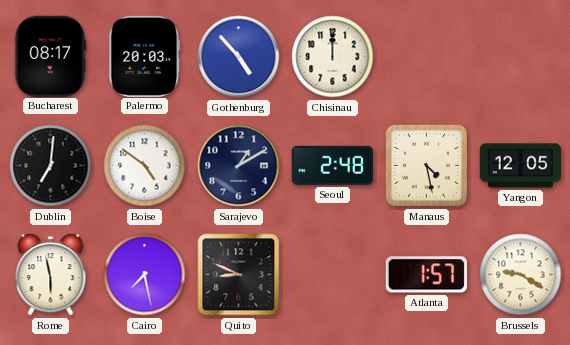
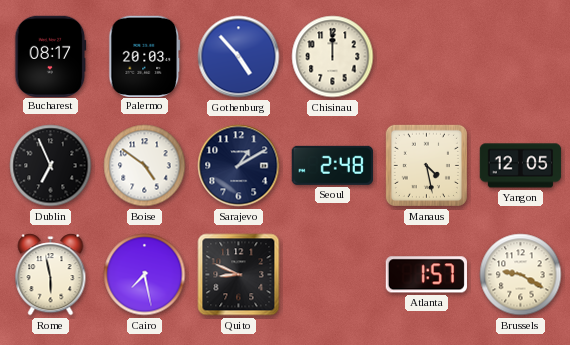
Dublin: 7:01 -> 6:56
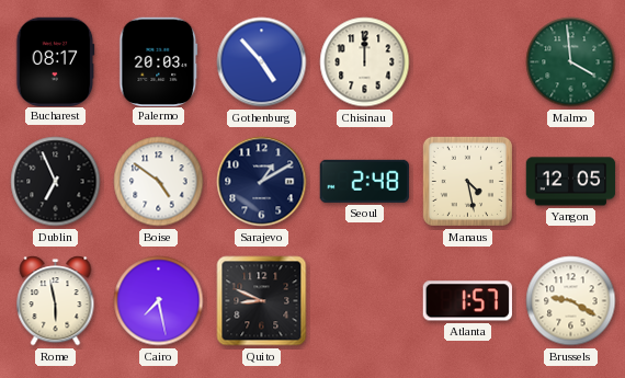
Malmo: none -> 3:59
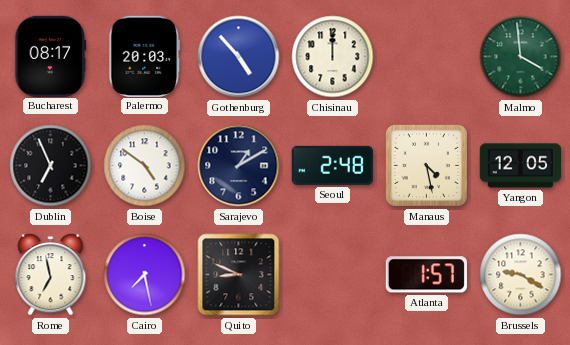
Rome: 5:58 -> 6:58
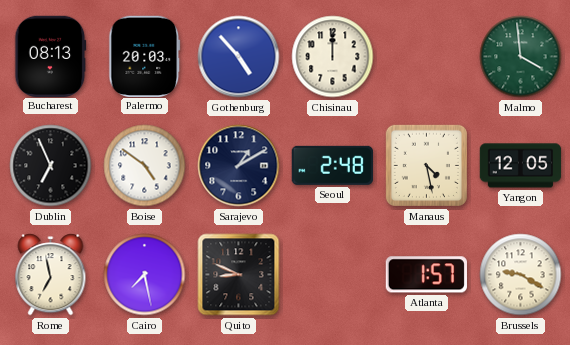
Bucharest: 08:17 -> 08:13
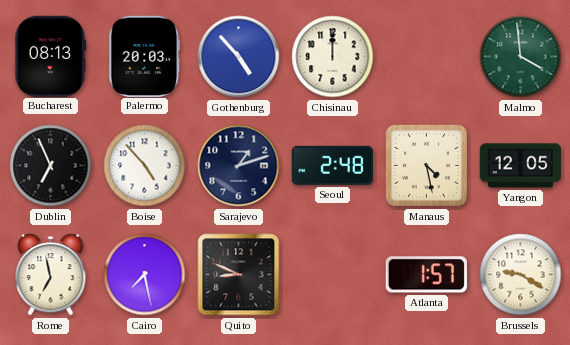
Boise: 4:51 -> 4:53
Sarajevo: 1:10 -> 1:12
